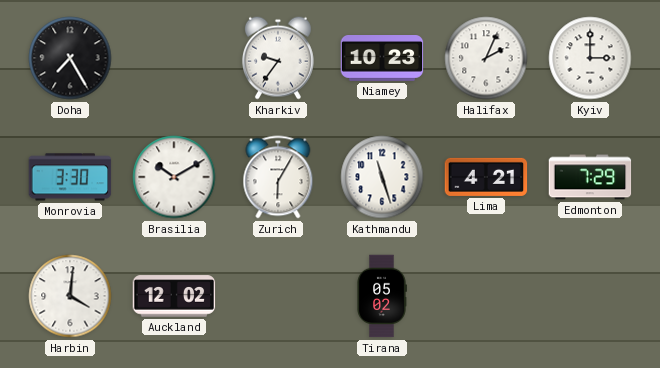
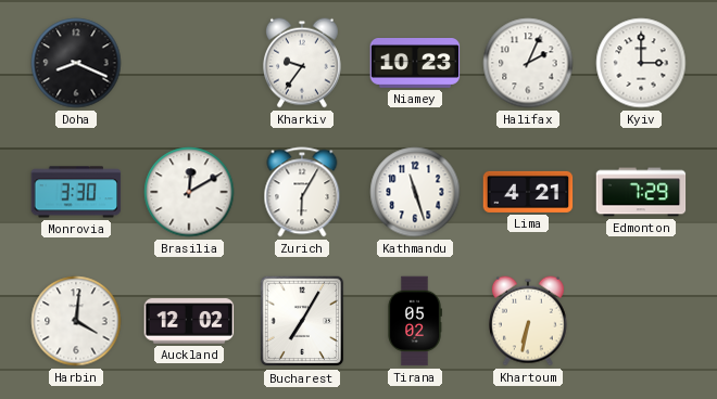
Doha: 7:25 -> 8:19
Brasilia: 10:10 -> 12:10
Bucharest: none -> 7:05
Khartoum: none -> 6:32
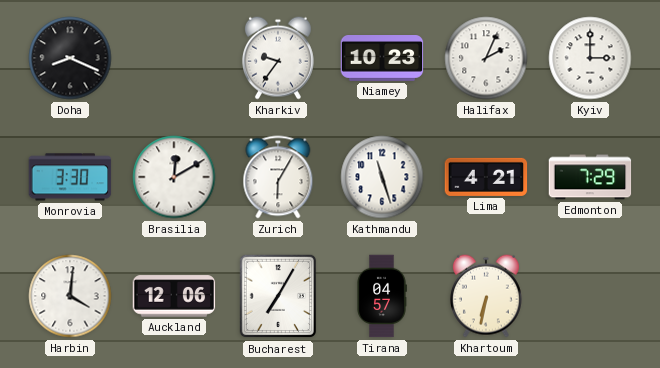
Auckland: 12:02 -> 12:06
Tirana: 05:02 -> 04:57
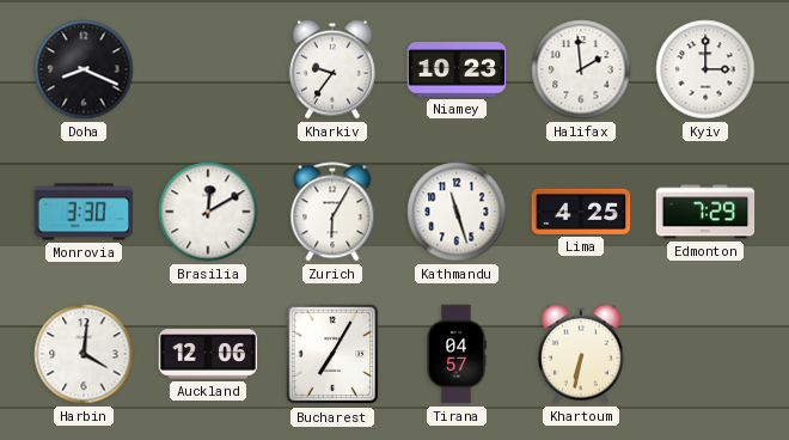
Halifax: 2:04 -> 1:59
Lima: 4:21 -> 4:25
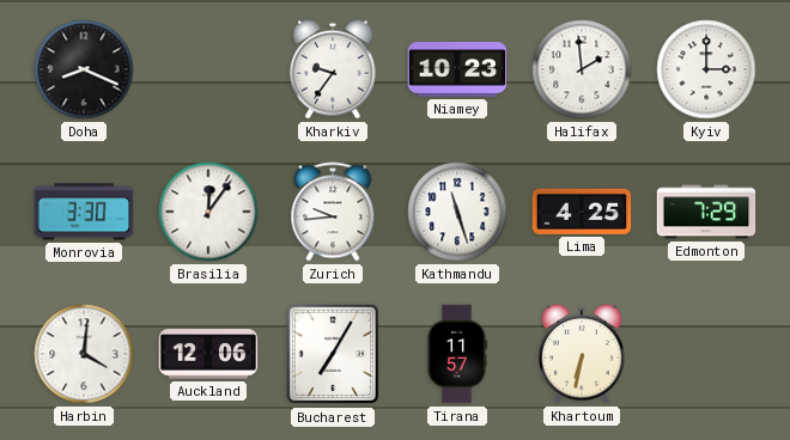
Brasilia: 12:10 -> 12:06
Zurich: 6:05 -> 9:44
Tirana: 04:57 -> 11:57
